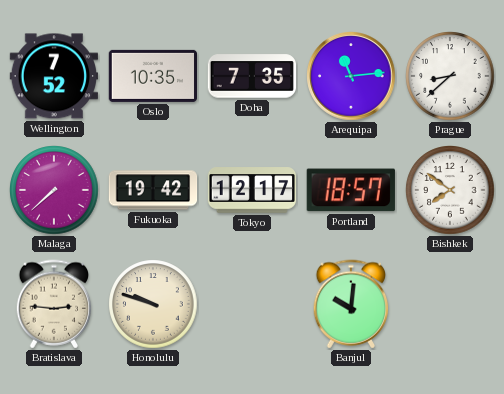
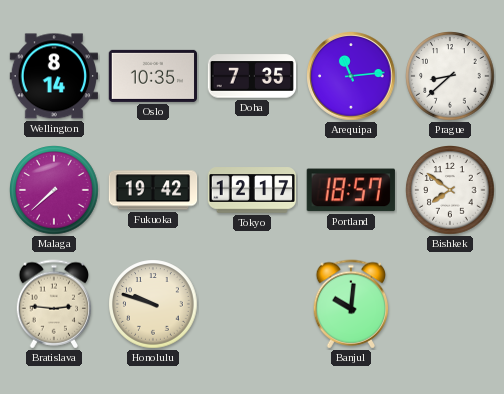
Wellington: 7:52 -> 8:14
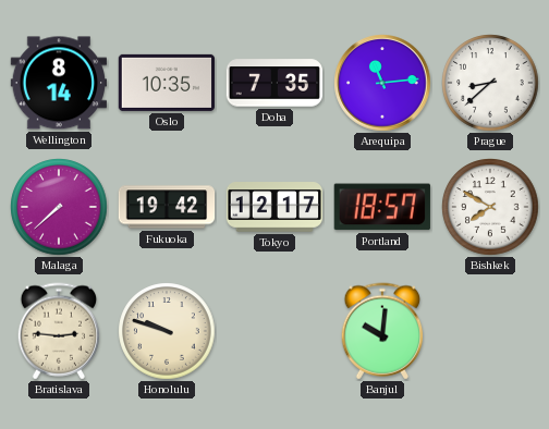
Bishkek: 7:51 -> 7:50
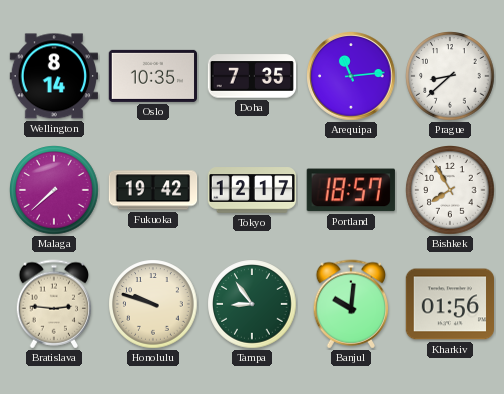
Bishkek: 7:50 -> 7:55
Tampa: none -> 8:54
Kharkiv: none -> 01:56
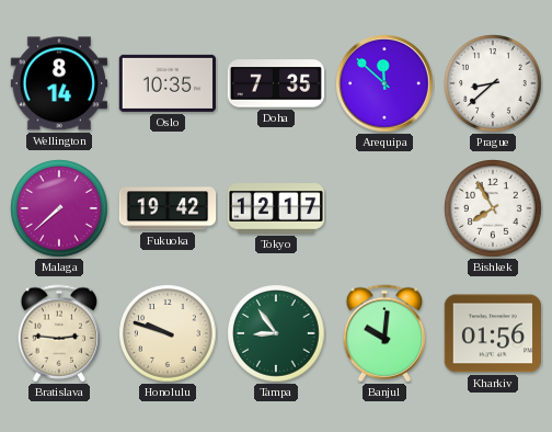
Arequipa: 11:14 -> 11:52
Portland: 18:57 -> none
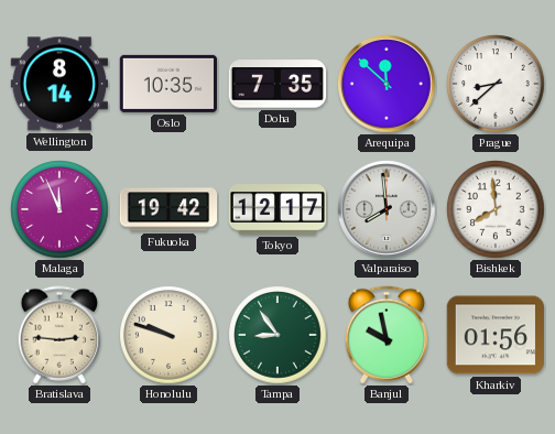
Malaga: 7:38 -> 11:56
Valparaiso: none -> 7:59
Bishkek: 7:55 -> 7:59
Banjul: 10:01 -> 9:58
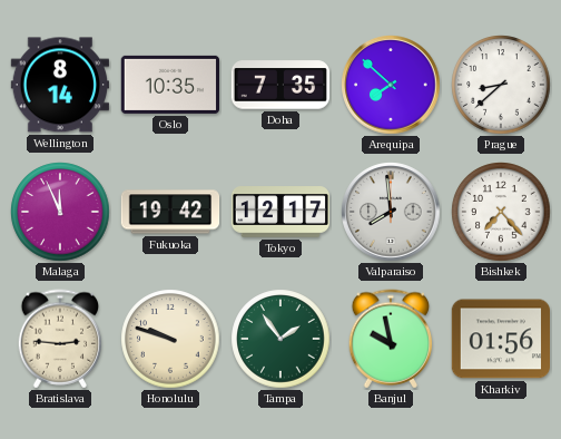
Arequipa: 11:52 -> 7:52
Bishkek: 7:59 -> 7:23
Tampa: 8:54 -> 1:54
